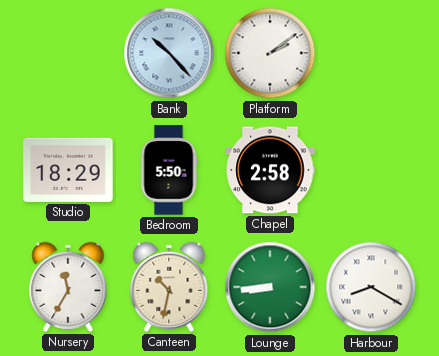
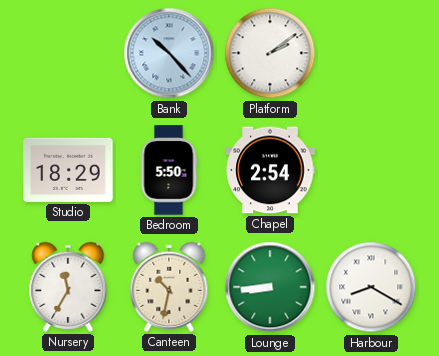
Chapel: 2:58 -> 2:54
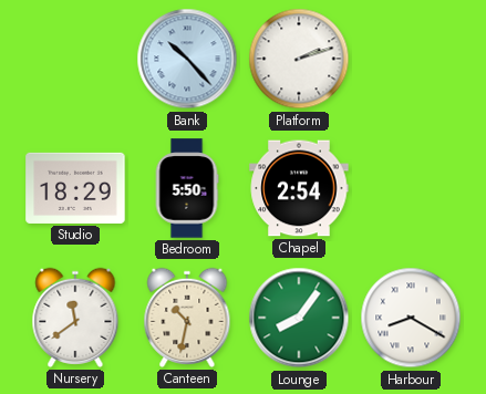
Platform: 2:09 -> 2:12
Nursery: 11:35 -> 11:39
Lounge: 8:44 -> 8:06
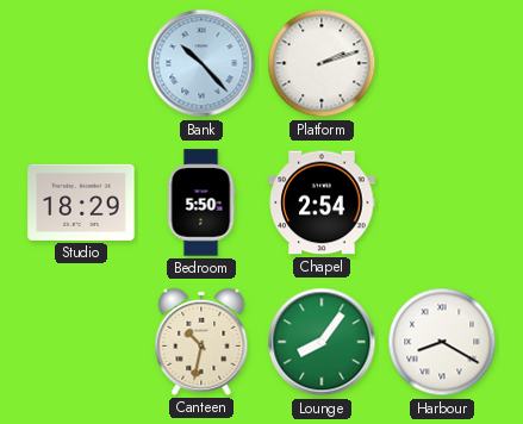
Nursery: 11:39 -> none
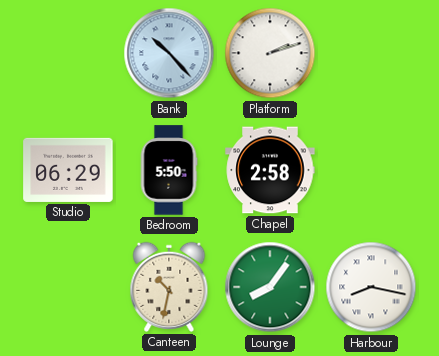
Studio: 18:29 -> 06:29
Chapel: 2:54 -> 2:58
Harbour: 8:20 -> 8:17
